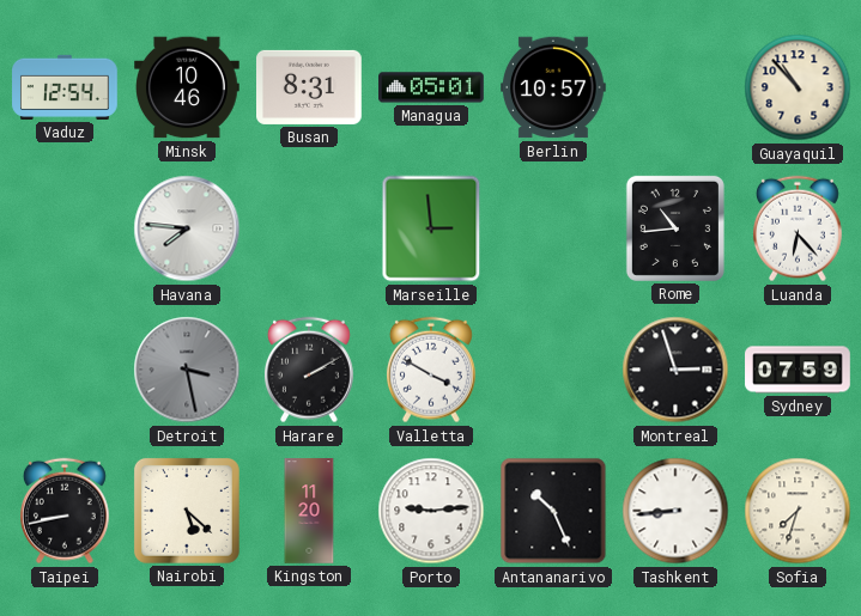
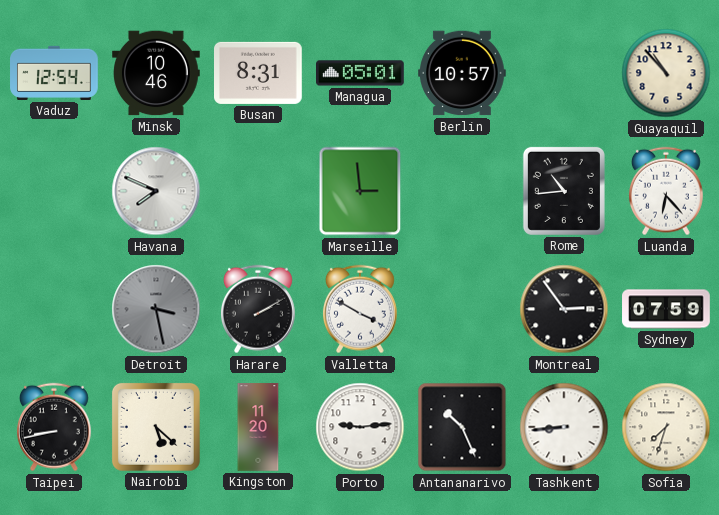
Havana: 7:46 -> 7:49
Montreal: 2:57 -> 2:54
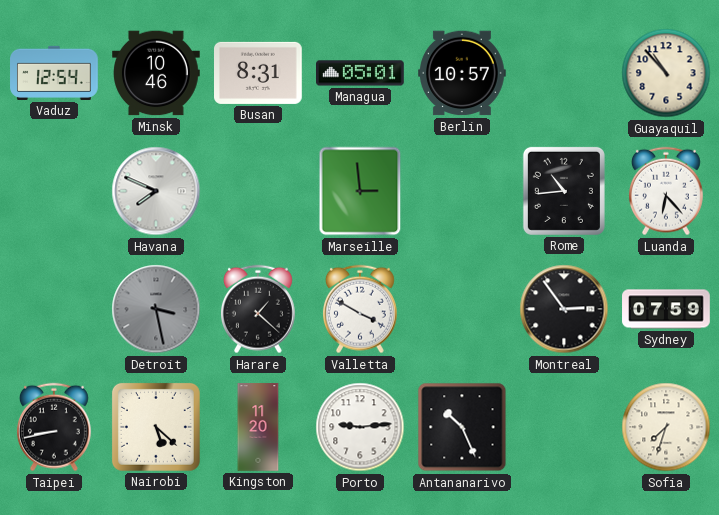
Harare: 2:10 -> 1:22
Tashkent: 8:44 -> none
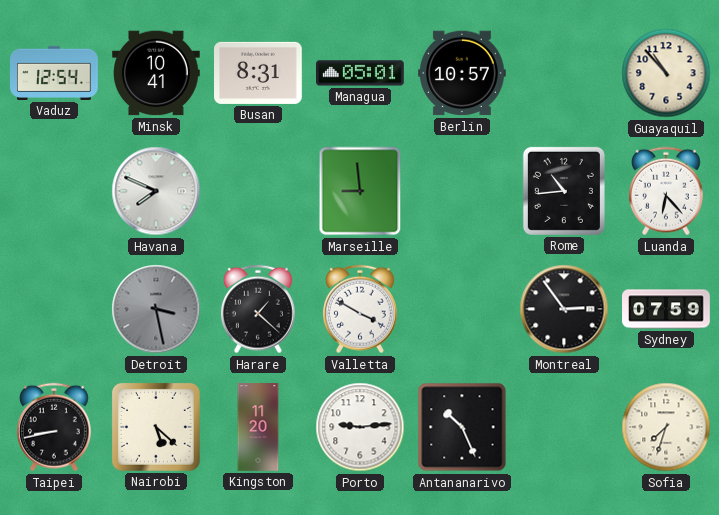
Minsk: 10:46 -> 10:41
Marseille: 2:59 -> 8:59
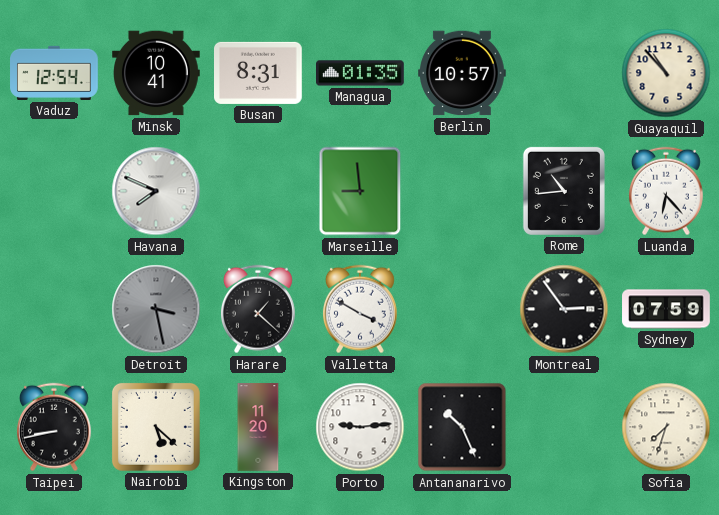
Managua: 05:01 -> 01:35
